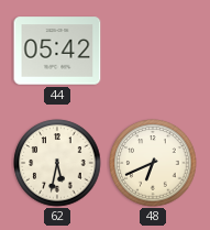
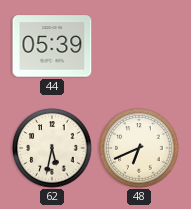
44: 05:42 -> 05:39
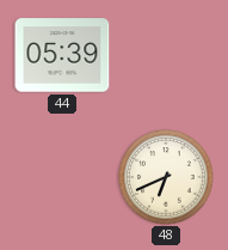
62: 5:32 -> none
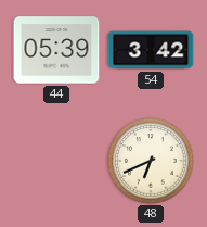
54: none -> 3:42
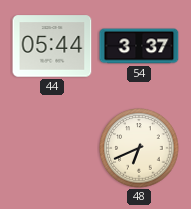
44: 05:39 -> 05:44
54: 3:42 -> 3:37
